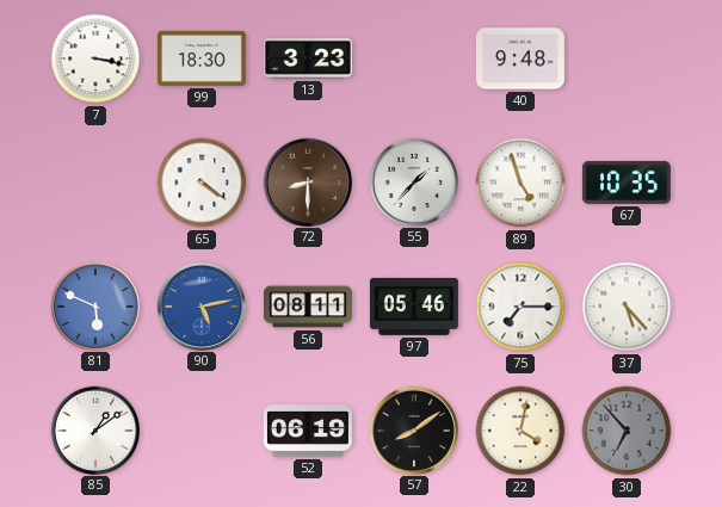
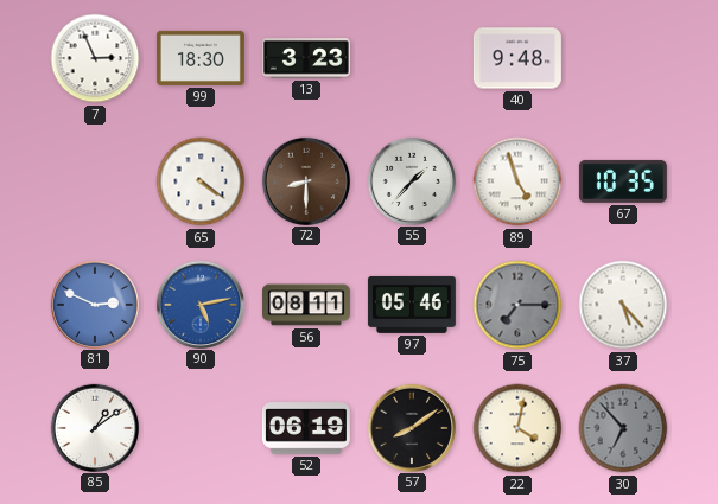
7: 3:17 -> 2:56
81: 5:49 -> 2:49
75 dial: white -> grey
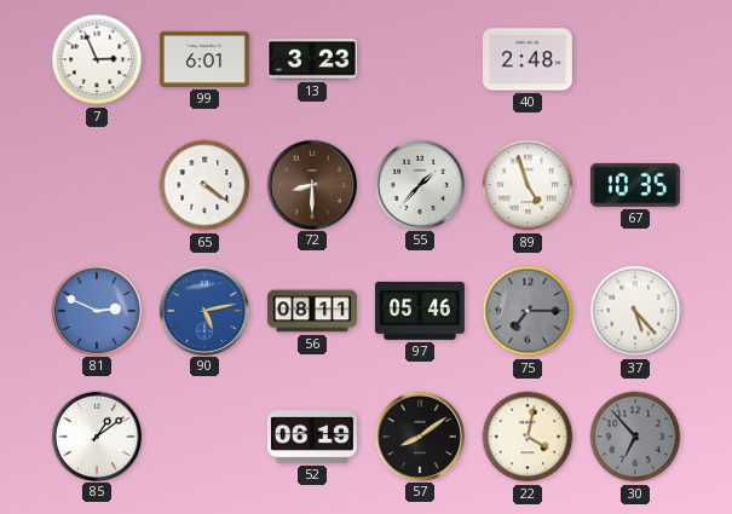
99: 18:30 -> 6:01
40: 9:48 -> 2:48
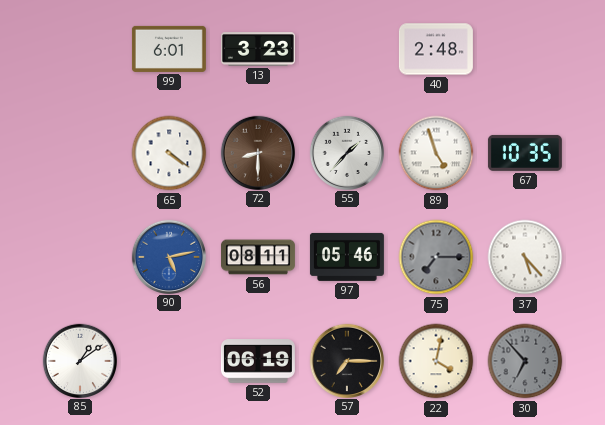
7: 2:56 -> none
81: 2:49 -> none
57: 8:09 -> 7:15
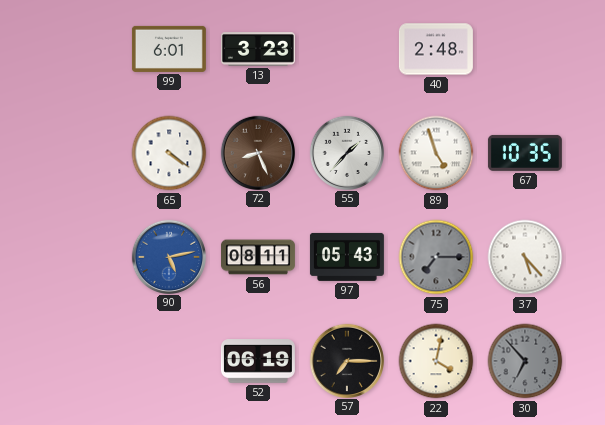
72: 8:30 -> 8:26
97: 05:46 -> 05:43
85: 1:09 -> none
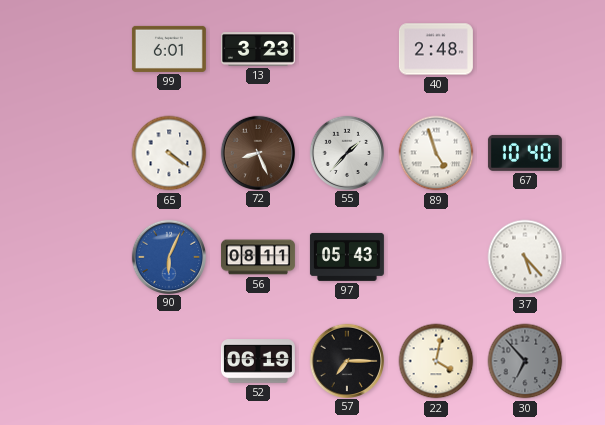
67: 10:35 -> 10:40
90: 5:13 -> 6:04
75: 7:15 -> none
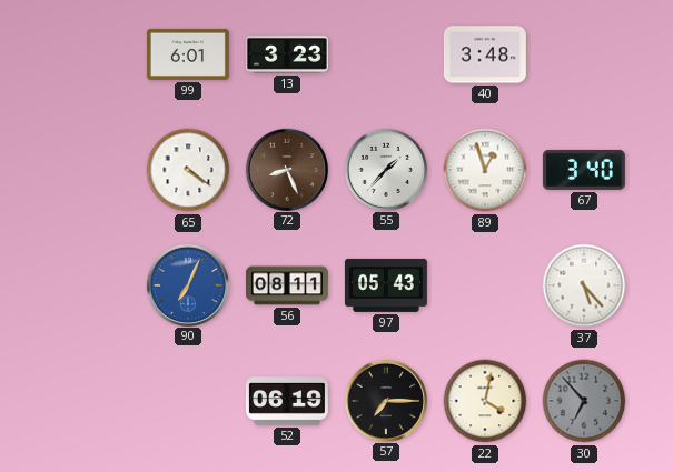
40: 2:48 -> 3:48
89: 4:57 -> 12:57
67: 10:40 -> 3:40
90: 6:04 -> 7:04
